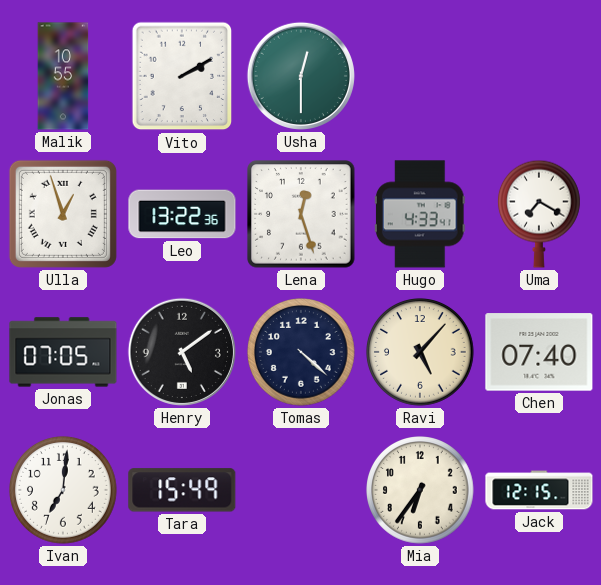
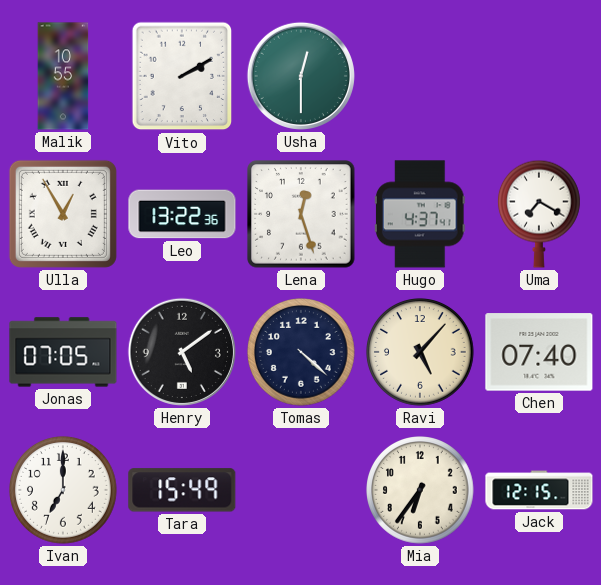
Ulla: 12:57 -> 12:55
Hugo: 4:33 -> 4:37
Ivan: 7:01 -> 7:00
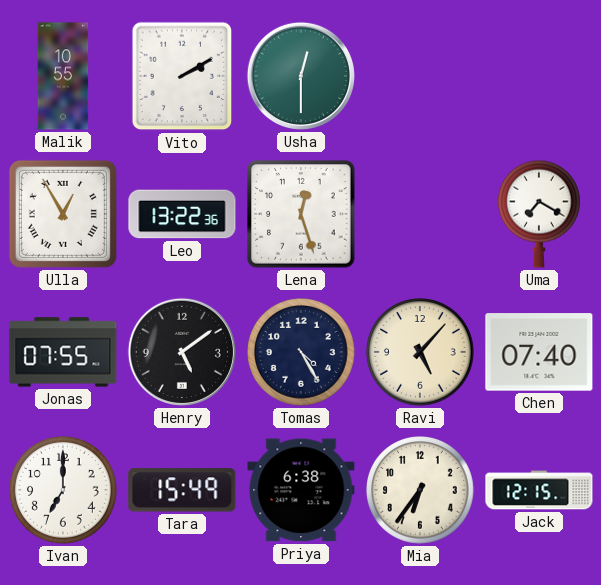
Hugo: 4:37 -> none
Jonas: 07:05 -> 07:55
Tomas: 4:22 -> 4:25
Priya: none -> 6:38
